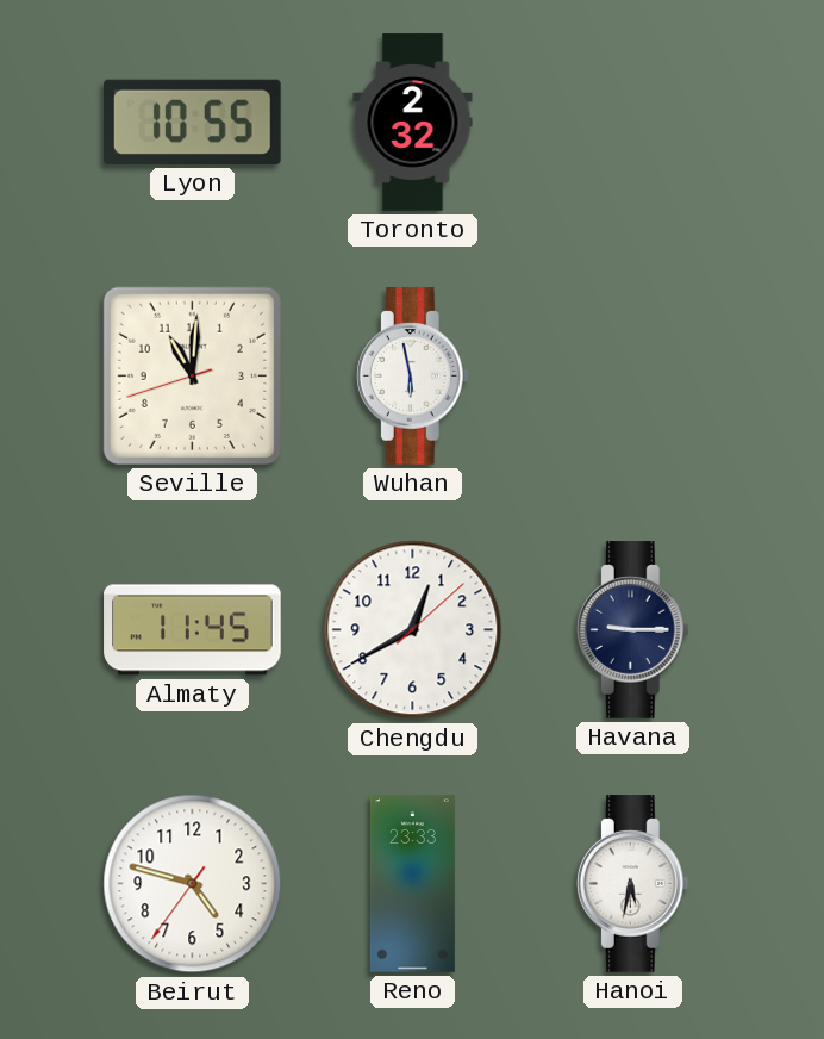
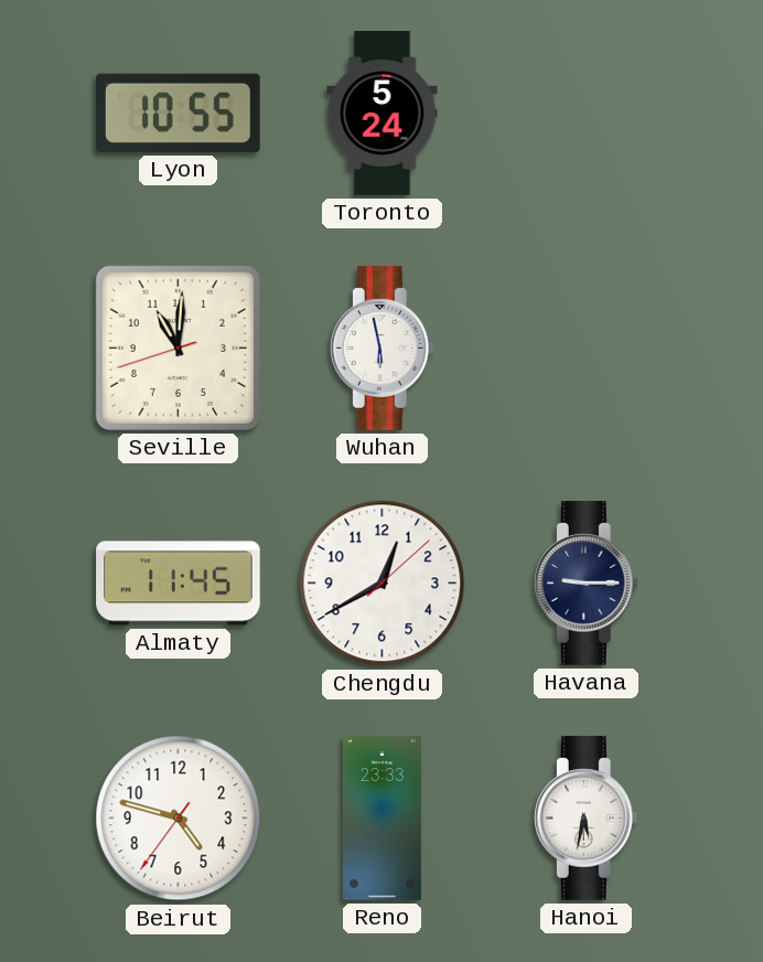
Toronto: 2:32 -> 5:24
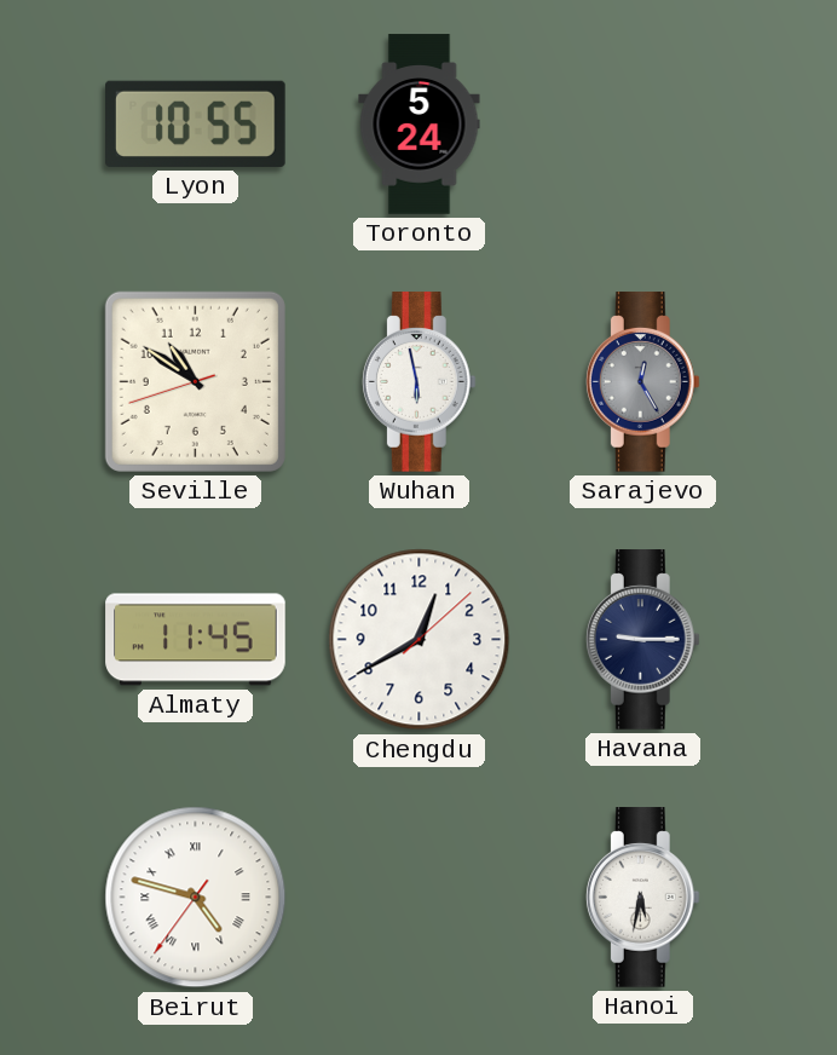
Seville: 11:00 -> 10:50
Sarajevo: none -> 12:25
Beirut numerals: Arabic -> Roman
Reno: 23:33 -> none
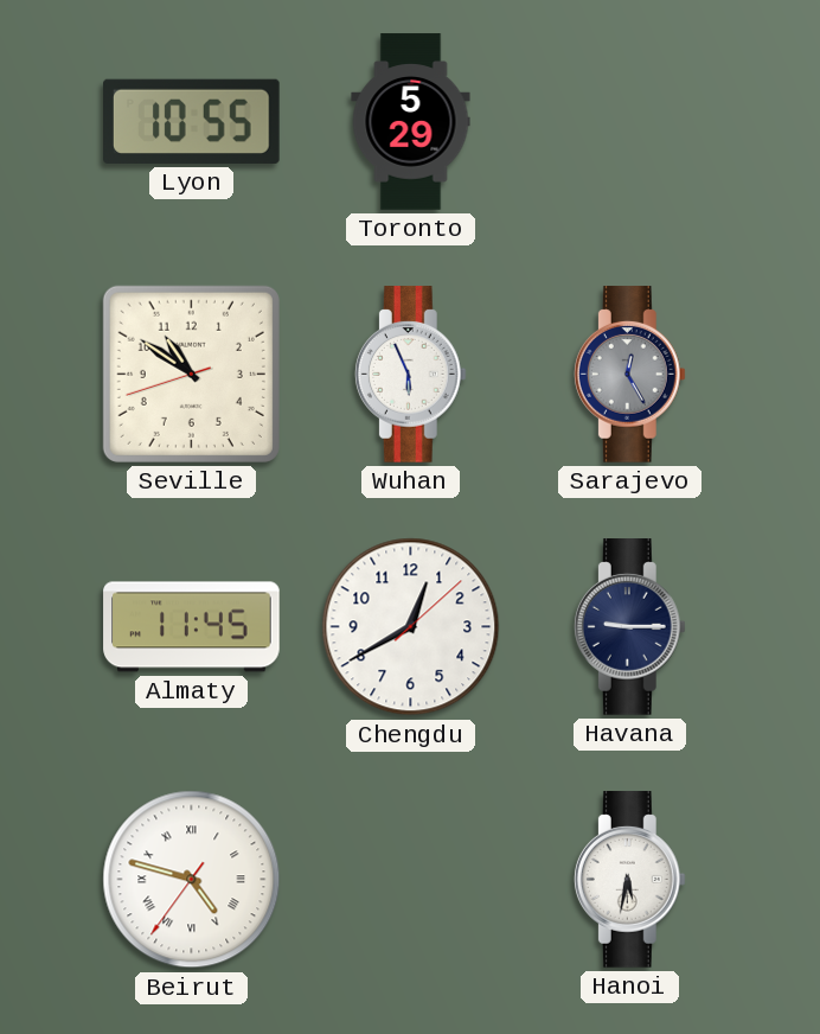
Toronto: 5:24 -> 5:29
Wuhan: 5:58 -> 5:56
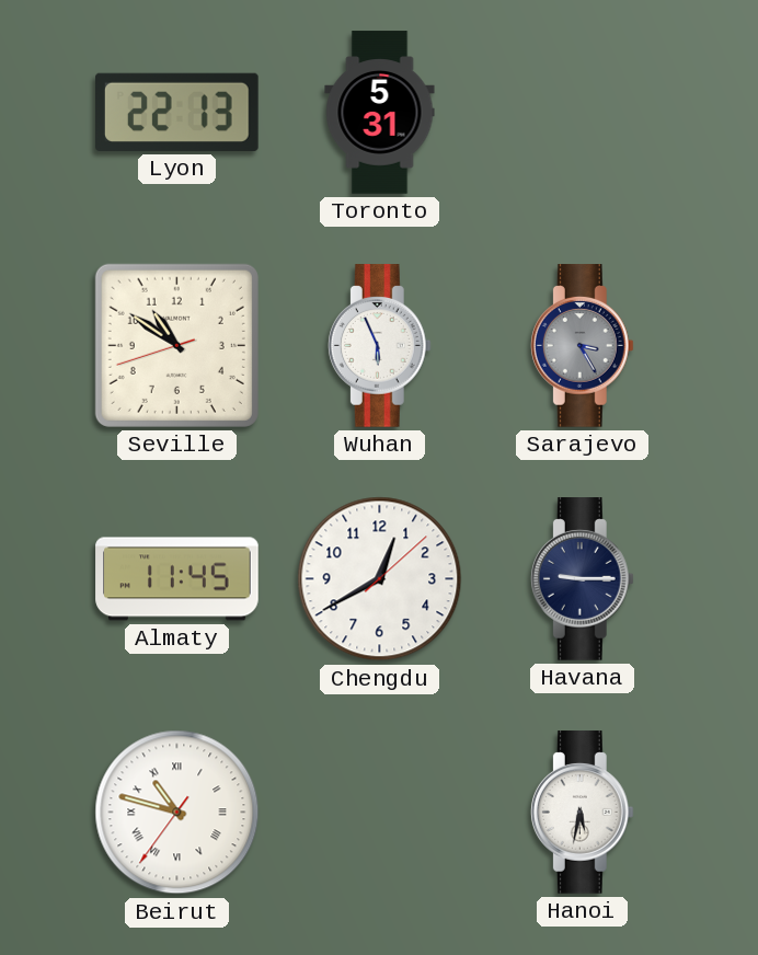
Lyon: 10:55 -> 22:13
Toronto: 5:29 -> 5:31
Sarajevo: 12:25 -> 3:25
Beirut: 4:47 -> 10:47
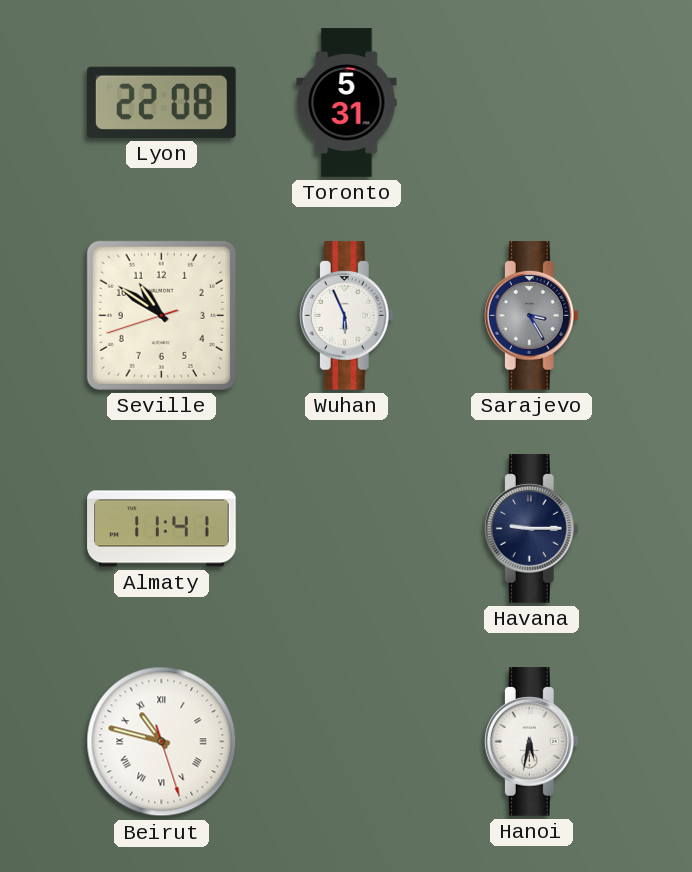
Lyon: 22:13 -> 22:08
Almaty: 11:45 -> 11:41
Chengdu: 12:40 -> none
Beirut: 10:47:36 -> 10:47:27
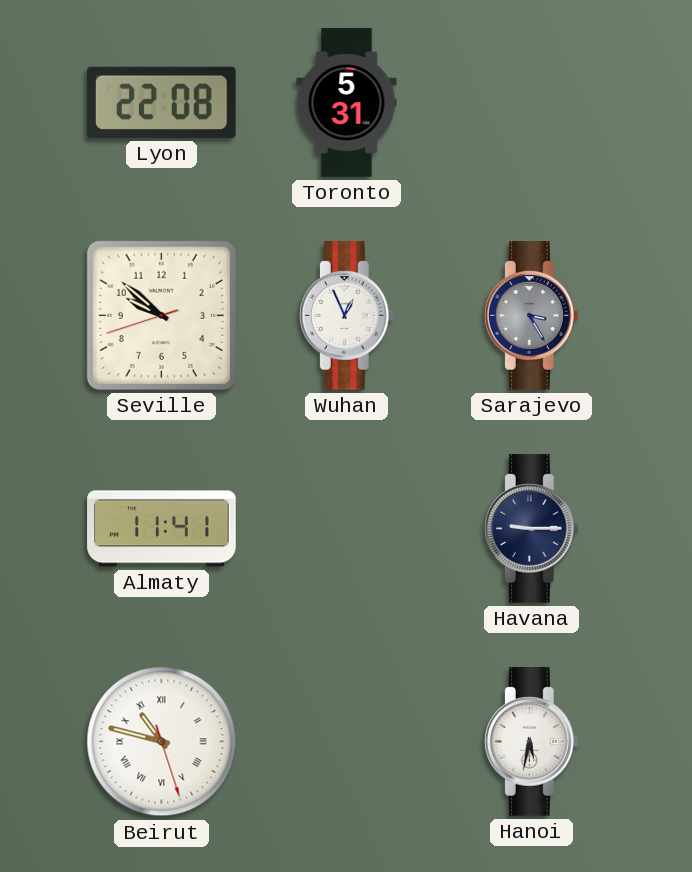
Seville: 10:50 -> 9:51
Wuhan: 5:56 -> 12:56
